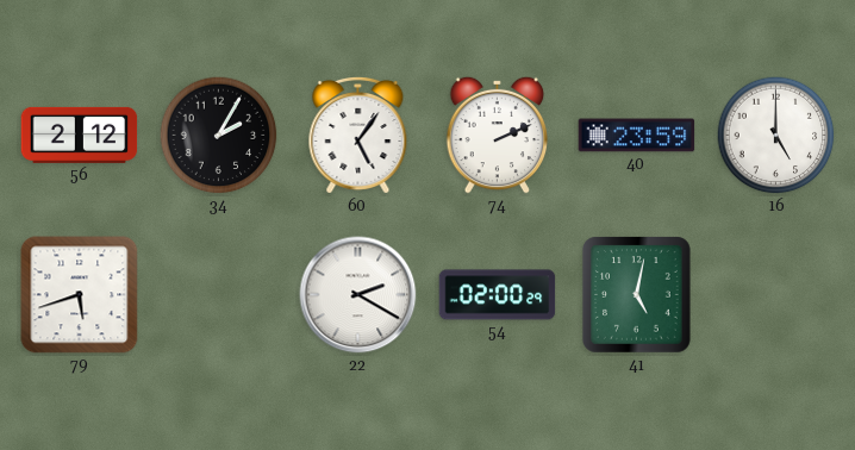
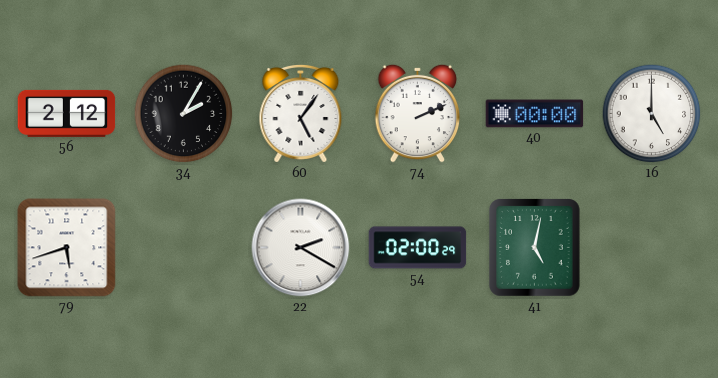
40: 23:59 -> 00:00
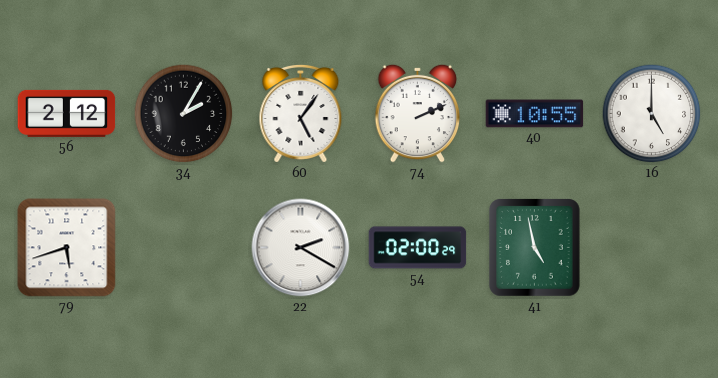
40: 00:00 -> 10:55
41: 5:02 -> 4:58
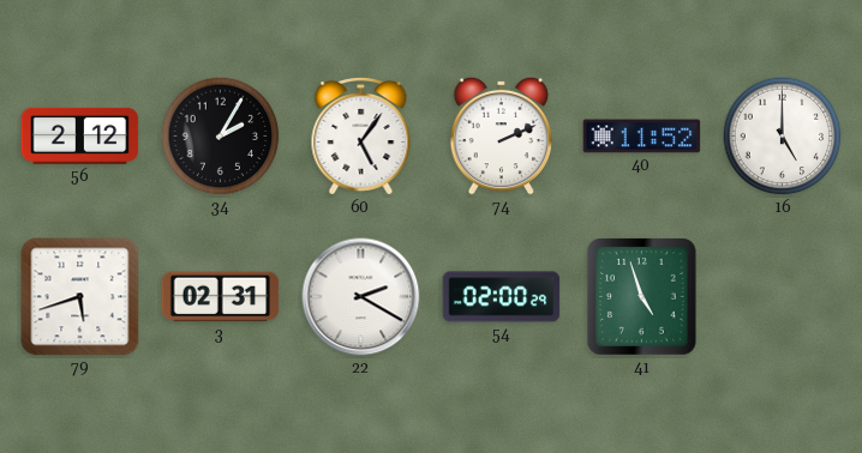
40: 10:55 -> 11:52
3: none -> 02:31
41: 4:58 -> 4:57
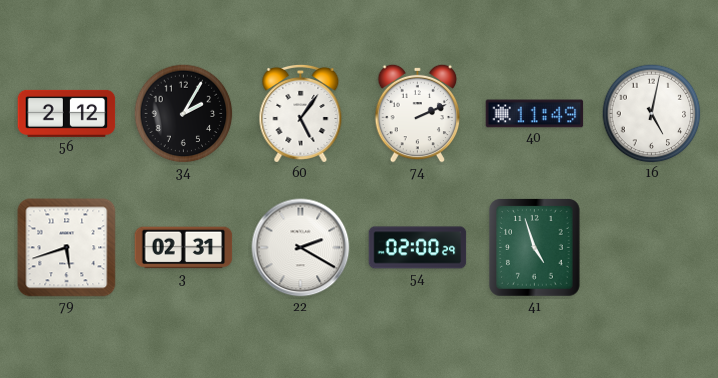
40: 11:52 -> 11:49
16: 5:00 -> 5:02
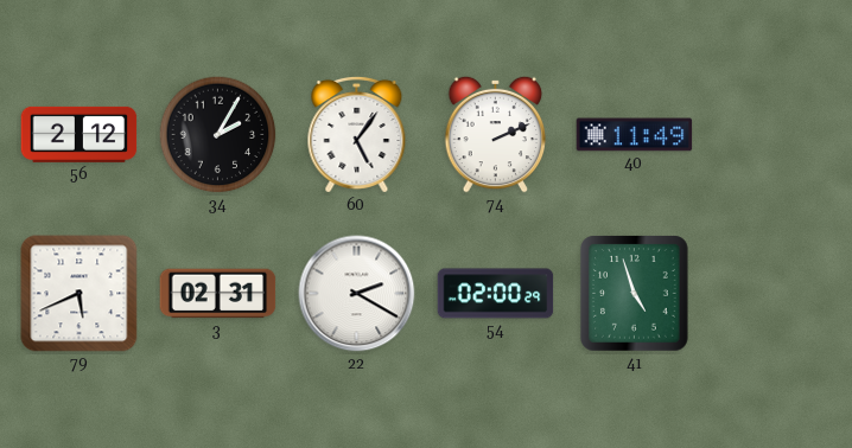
16: 5:02 -> none
79: 5:42 -> 5:41
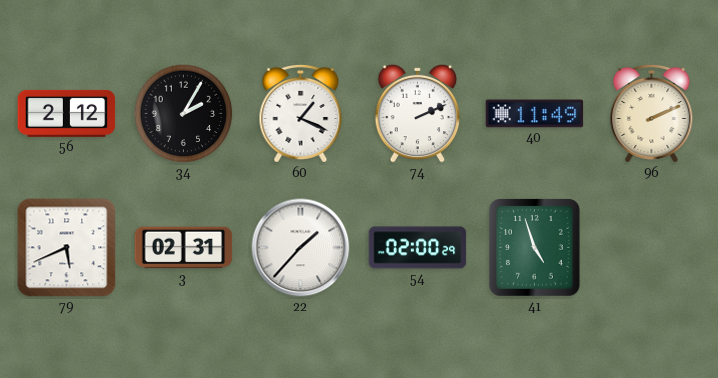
60: 5:06 -> 1:19
96: none -> 2:11
22: 2:20 -> 1:37
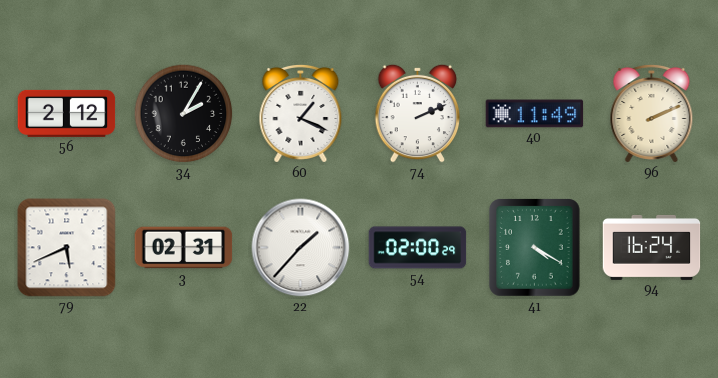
41: 4:57 -> 4:20
94: none -> 16:24
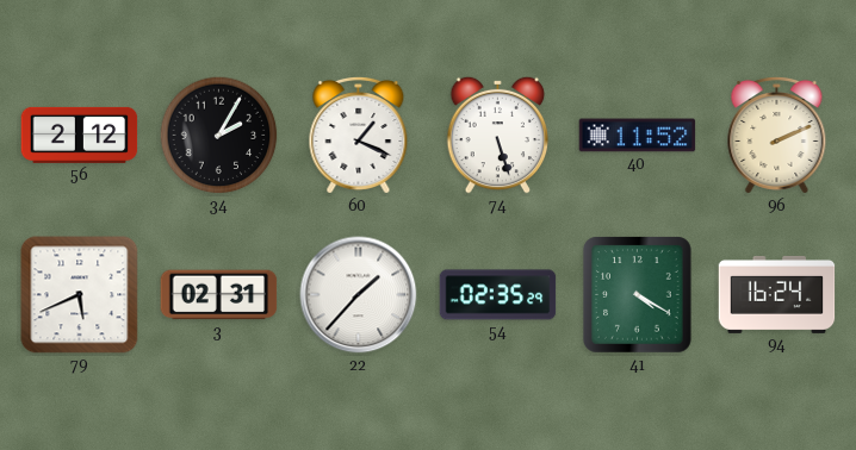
74: 2:11 -> 5:27
40: 11:49 -> 11:52
54: 02:00 -> 02:35
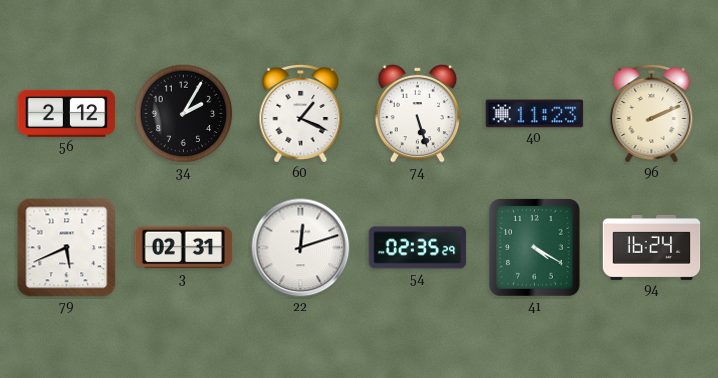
40: 11:52 -> 11:23
22: 1:37 -> 12:12
